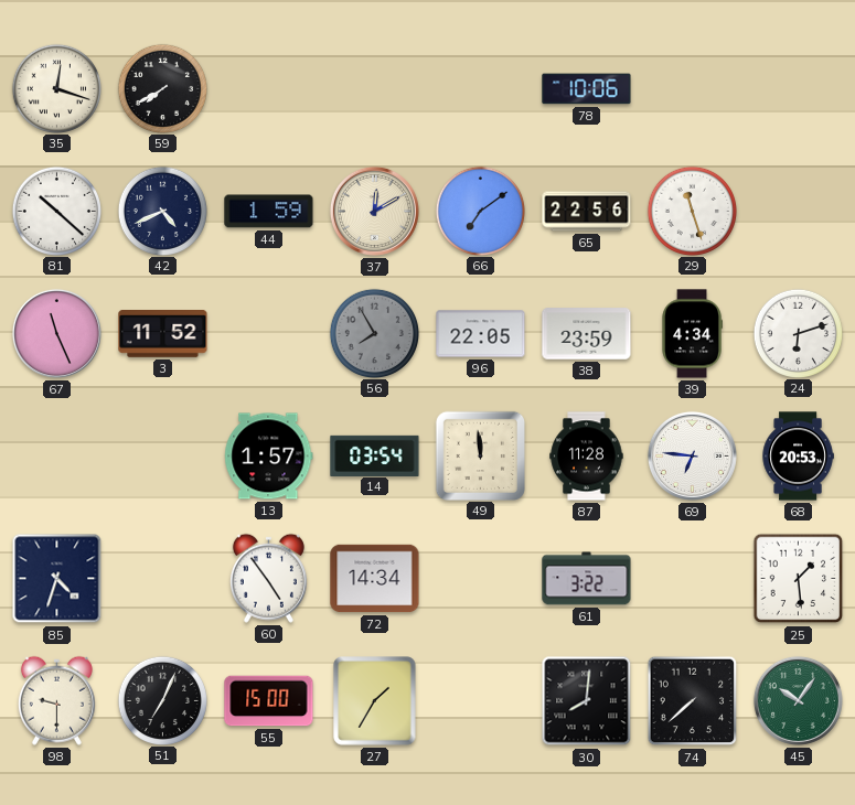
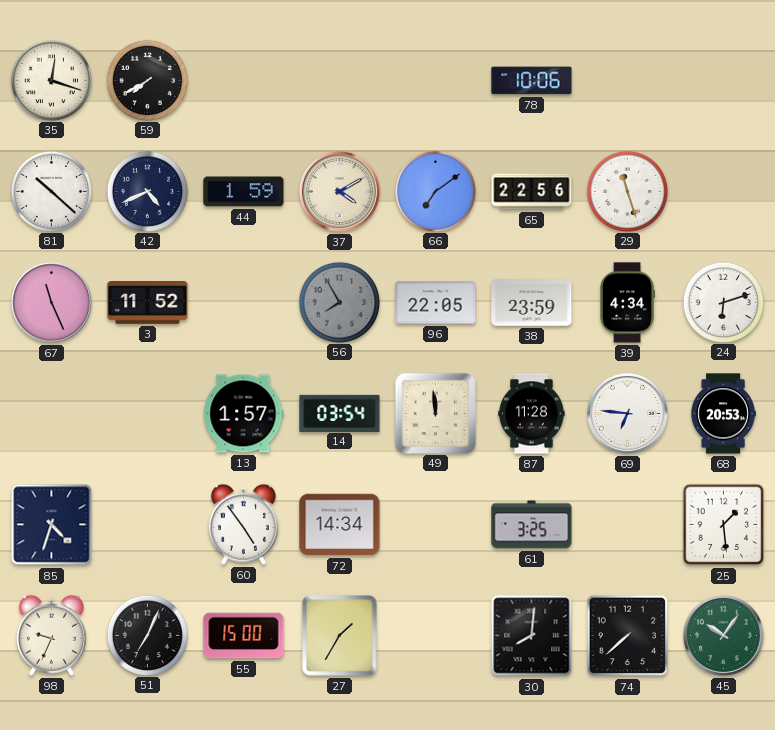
37: 12:10 -> 4:10
61: 3:22 -> 3:25
98: 9:30 -> 9:34
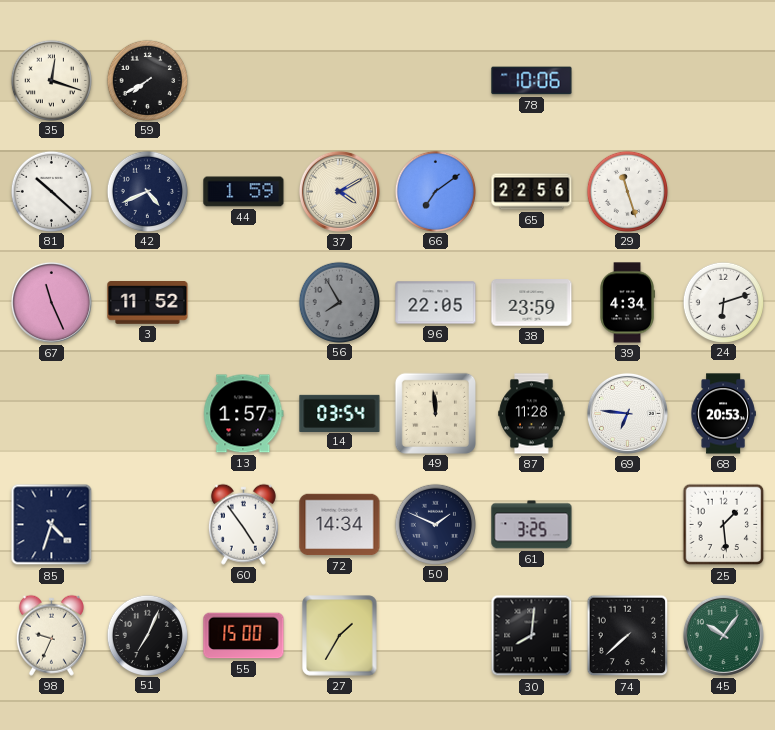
50: none -> 1:49
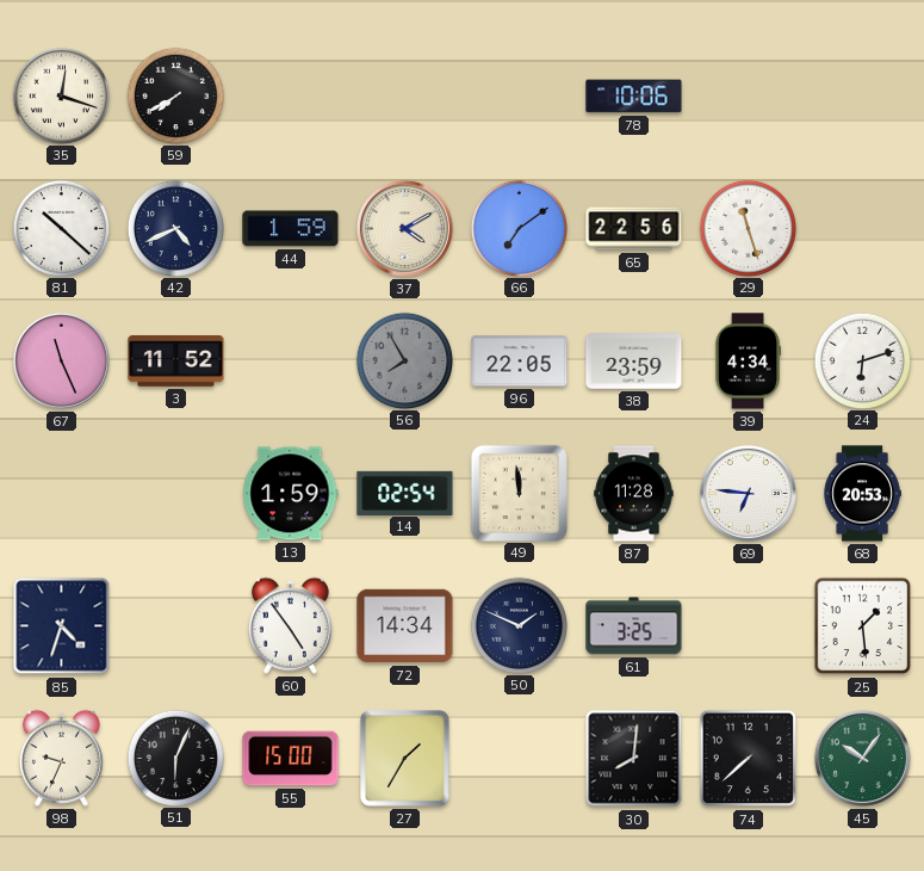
13: 1:57 -> 1:59
14: 03:54 -> 02:54
51: 7:04 -> 6:04
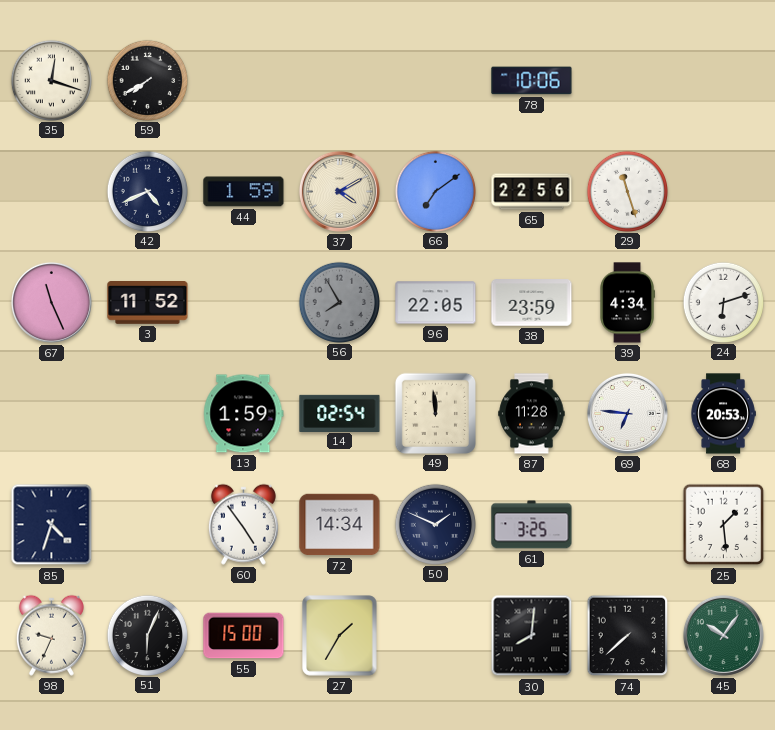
81: 10:22 -> none
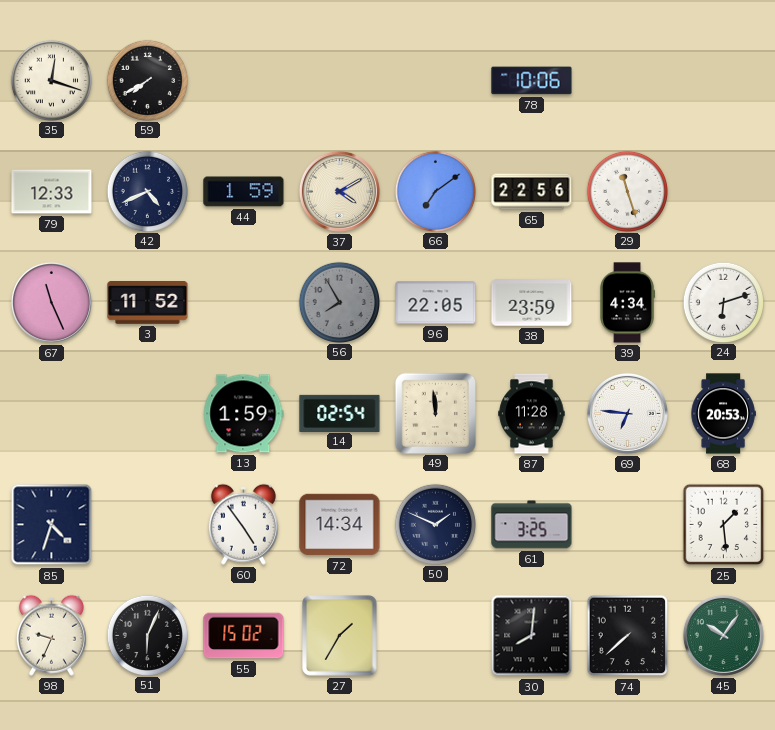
79: none -> 12:33
55: 15:00 -> 15:02
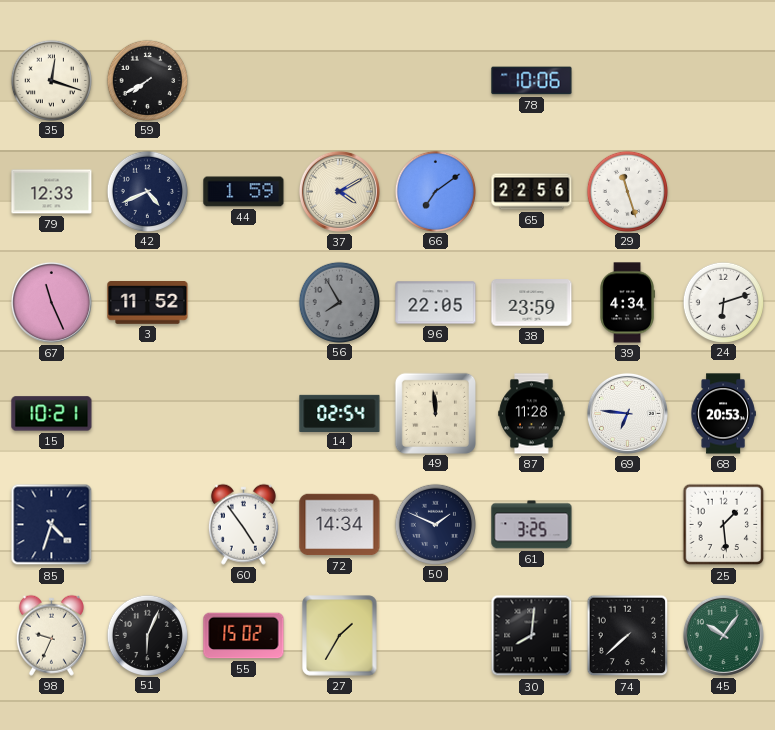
15: none -> 10:21
13: 1:59 -> none
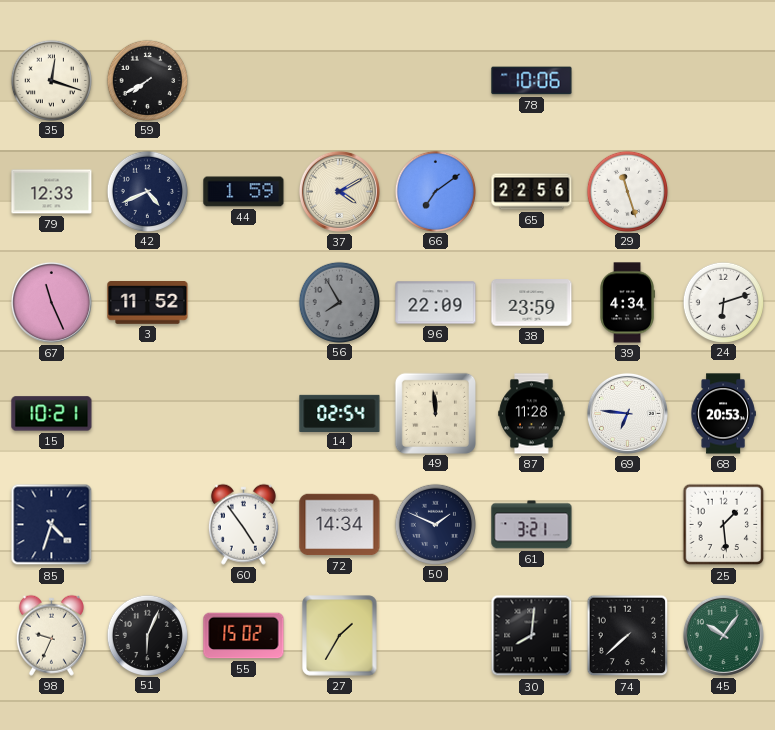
96: 22:05 -> 22:09
61: 3:25 -> 3:21
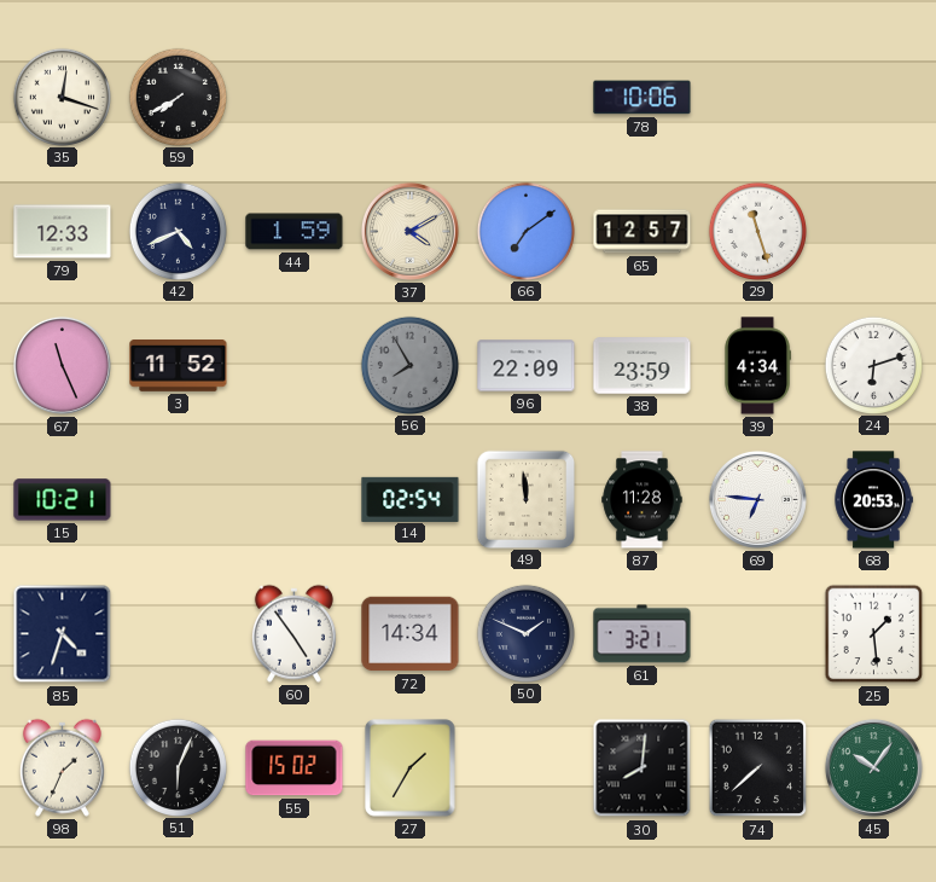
65: 22:56 -> 12:57
98: 9:34 -> 1:34
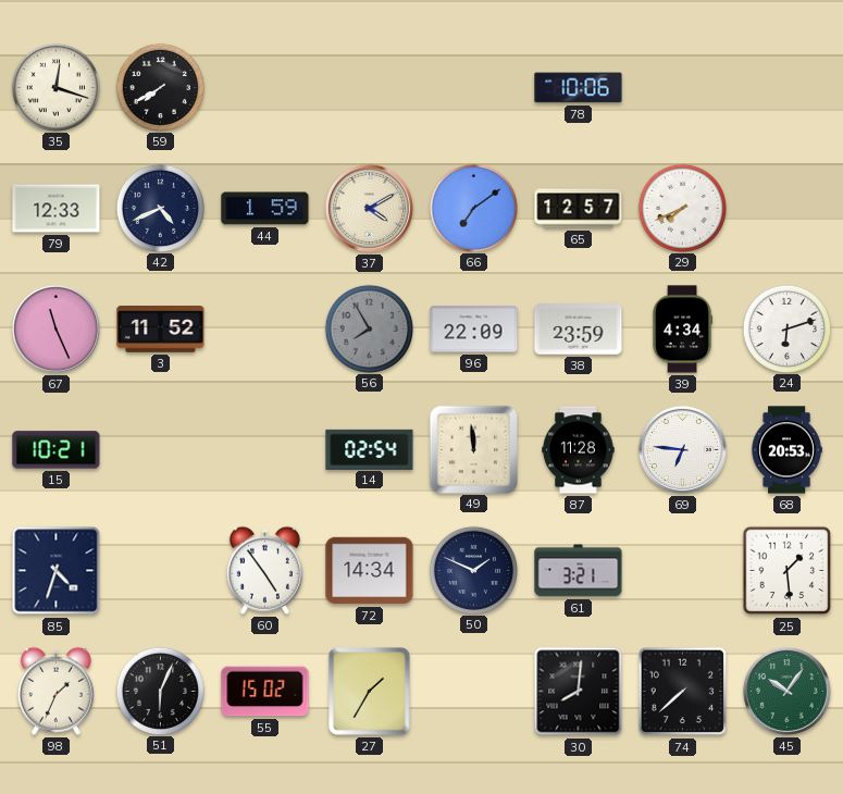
29: 11:27 -> 7:41
